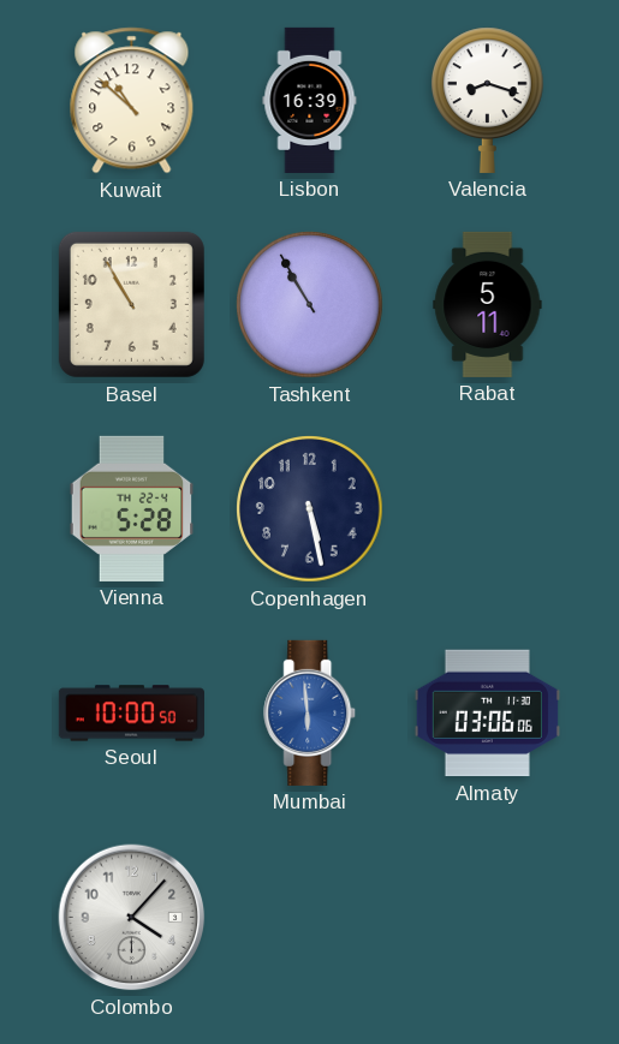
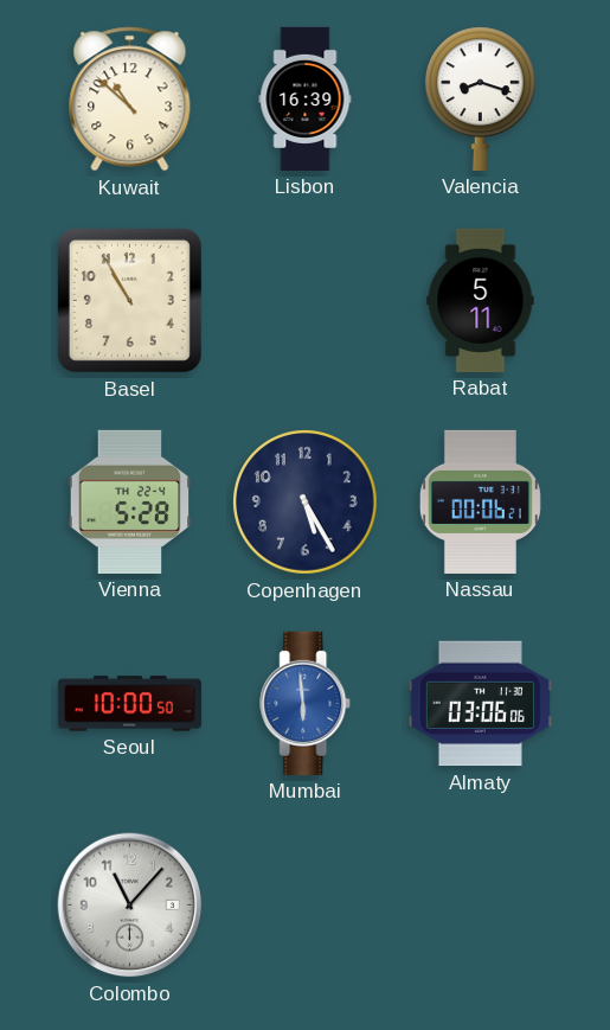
Tashkent: 10:55 -> none
Copenhagen: 5:28 -> 5:25
Nassau: none -> 00:06
Colombo: 4:07 -> 11:07
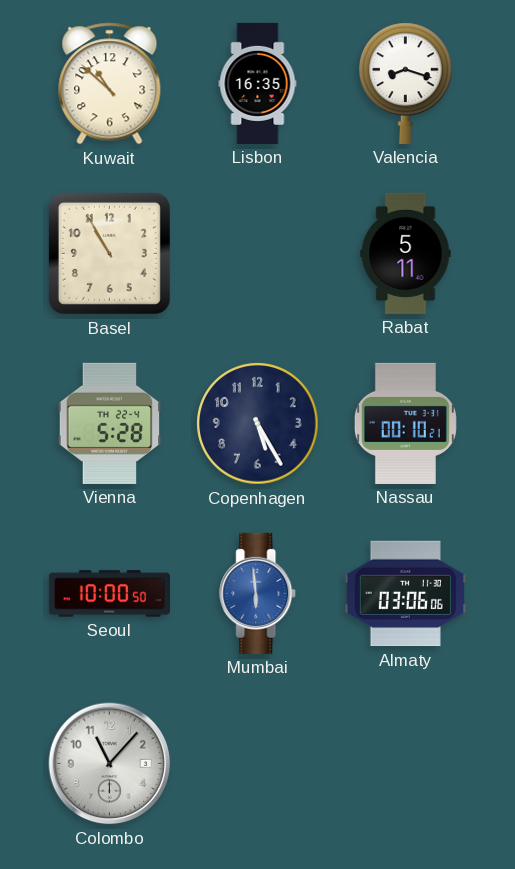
Lisbon: 16:39 -> 16:35
Nassau: 00:06 -> 00:10
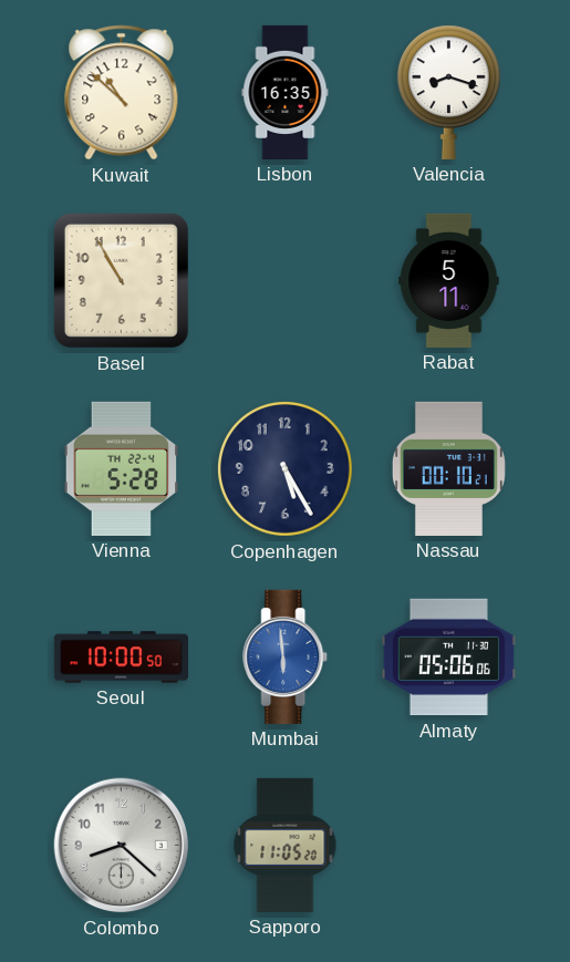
Almaty: 03:06 -> 05:06
Colombo: 11:07 -> 8:22
Sapporo: none -> 11:05
